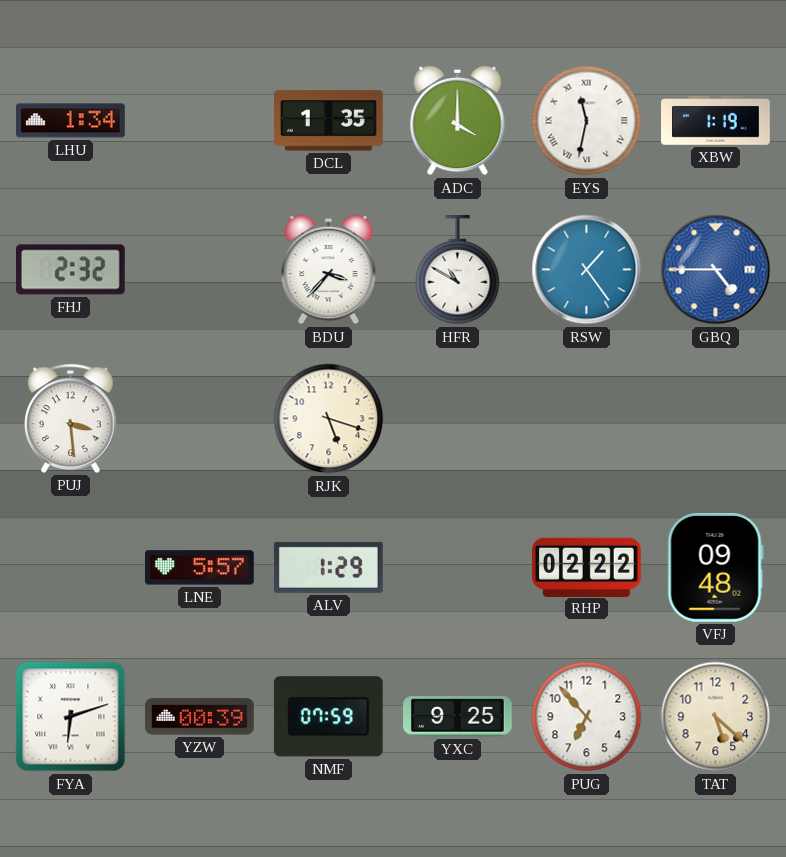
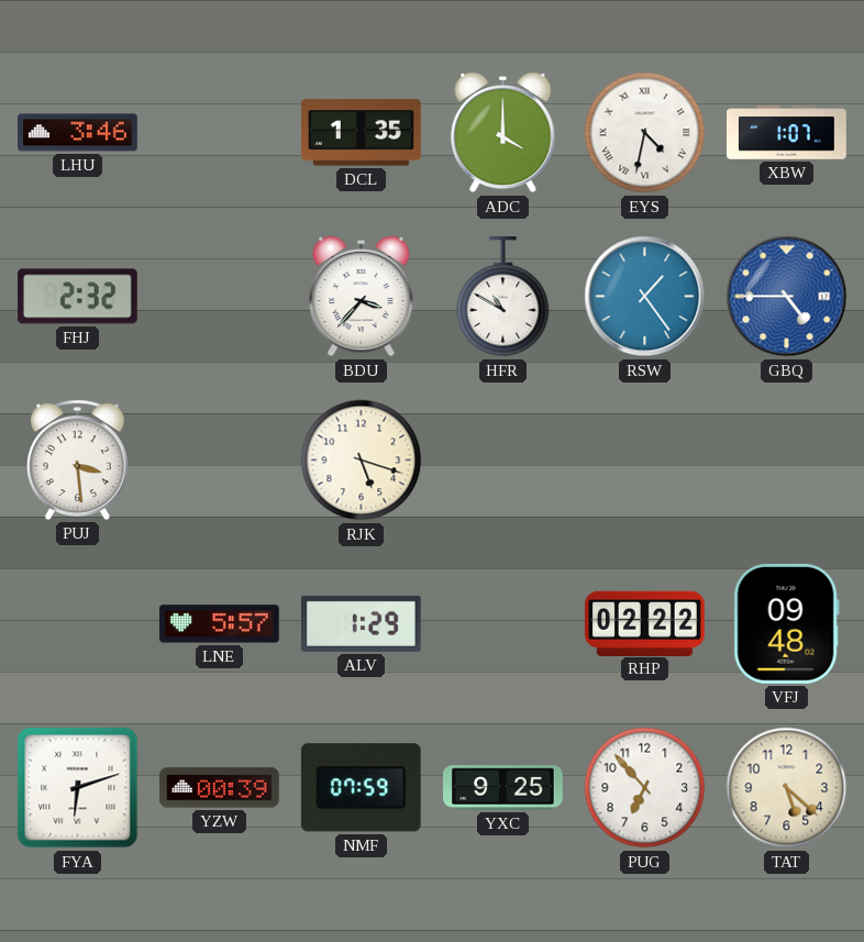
LHU: 1:34 -> 3:46
EYS: 11:32 -> 4:32
XBW: 1:19 -> 1:07
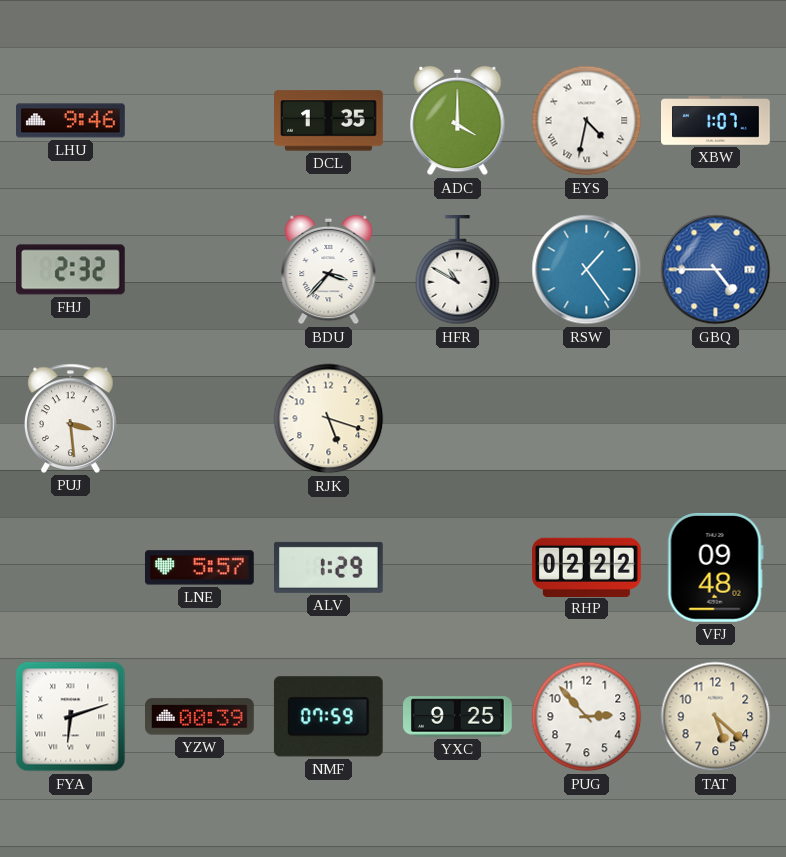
LHU: 3:46 -> 9:46
PUG: 6:53 -> 2:53
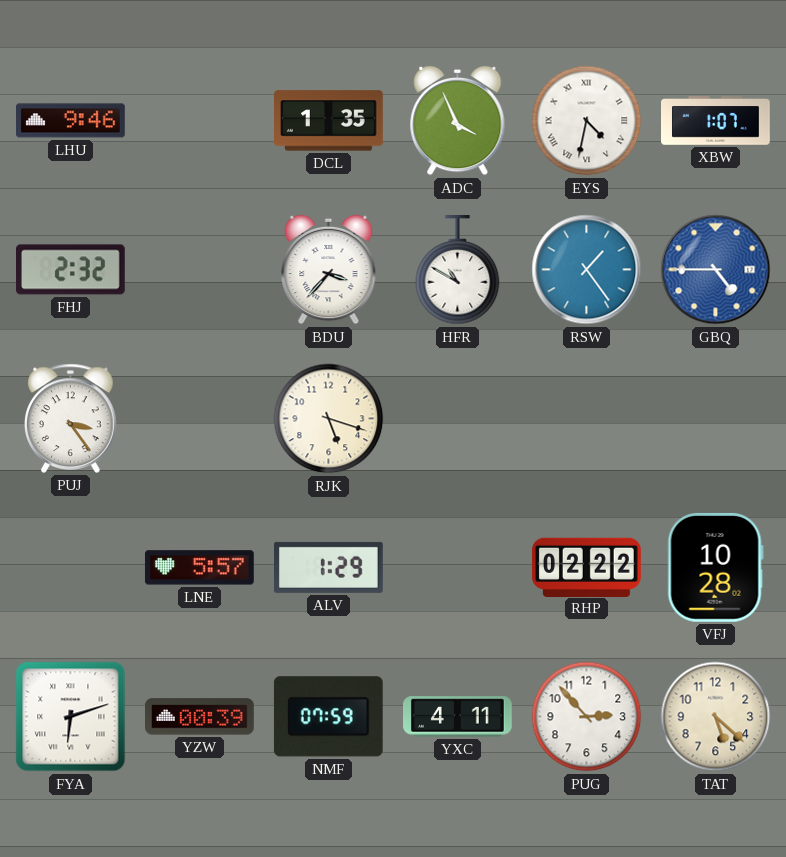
ADC: 4:00 -> 3:56
PUJ: 3:29 -> 3:24
VFJ: 09:48 -> 10:28
YXC: 9:25 -> 4:11
